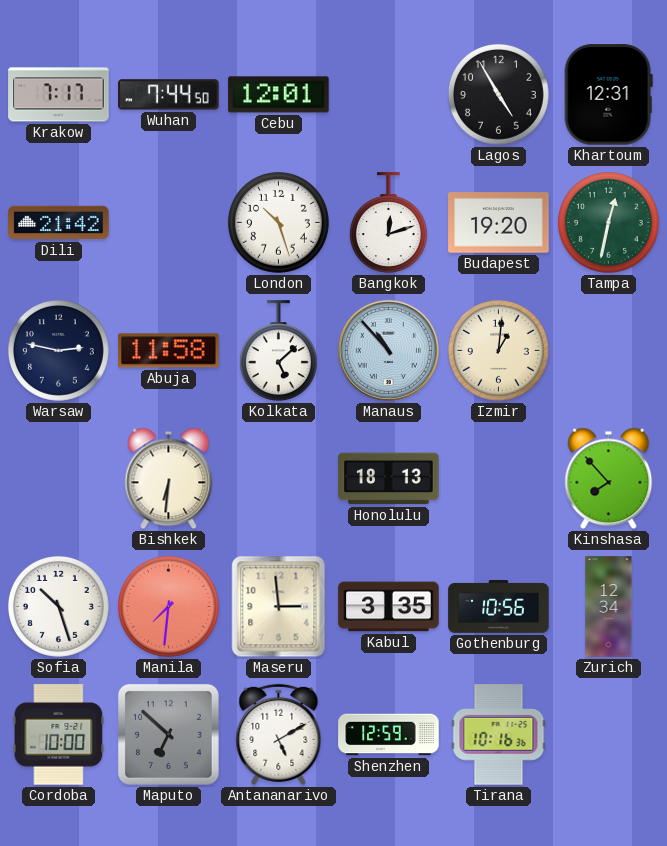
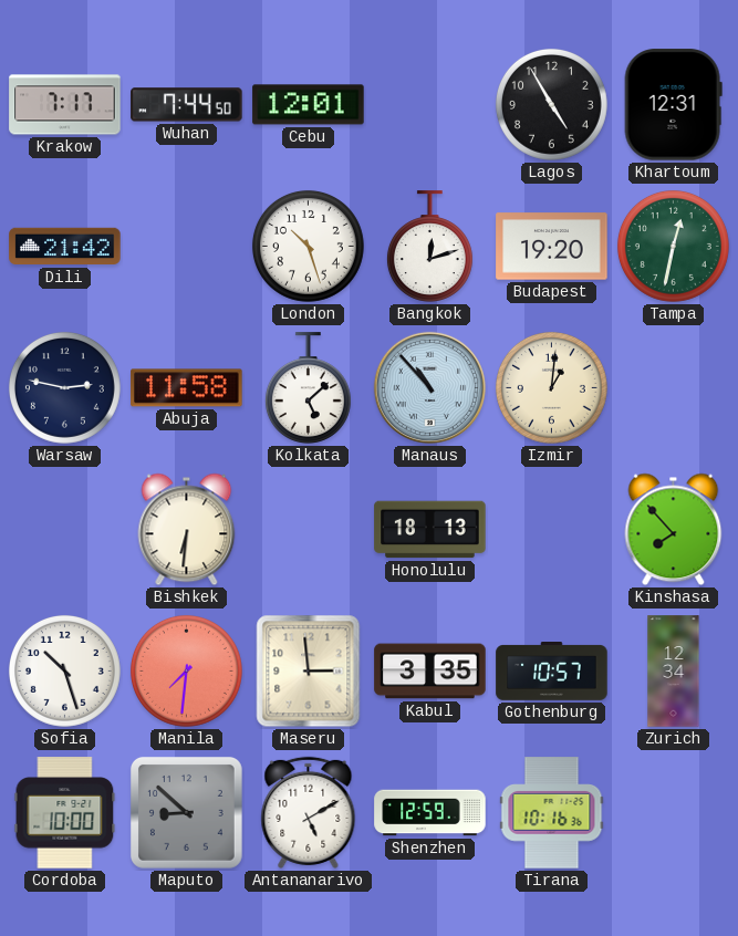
Gothenburg: 10:56 -> 10:57
Maputo: 6:52 -> 8:52
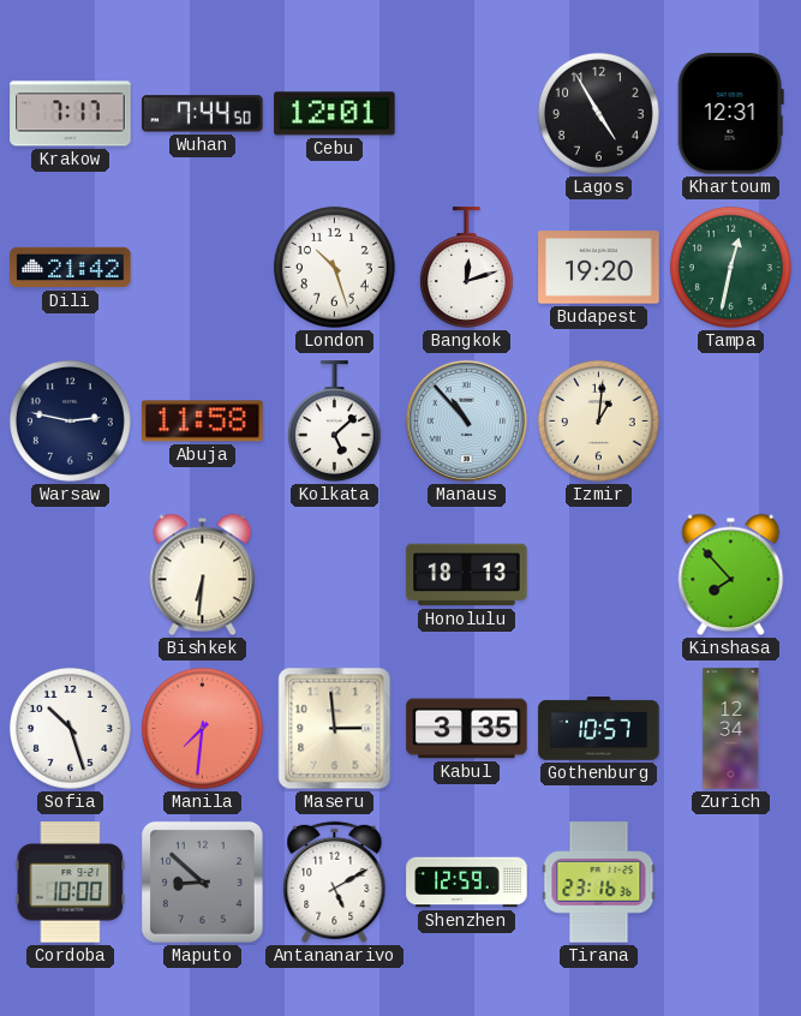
Tirana: 10:16 -> 23:16
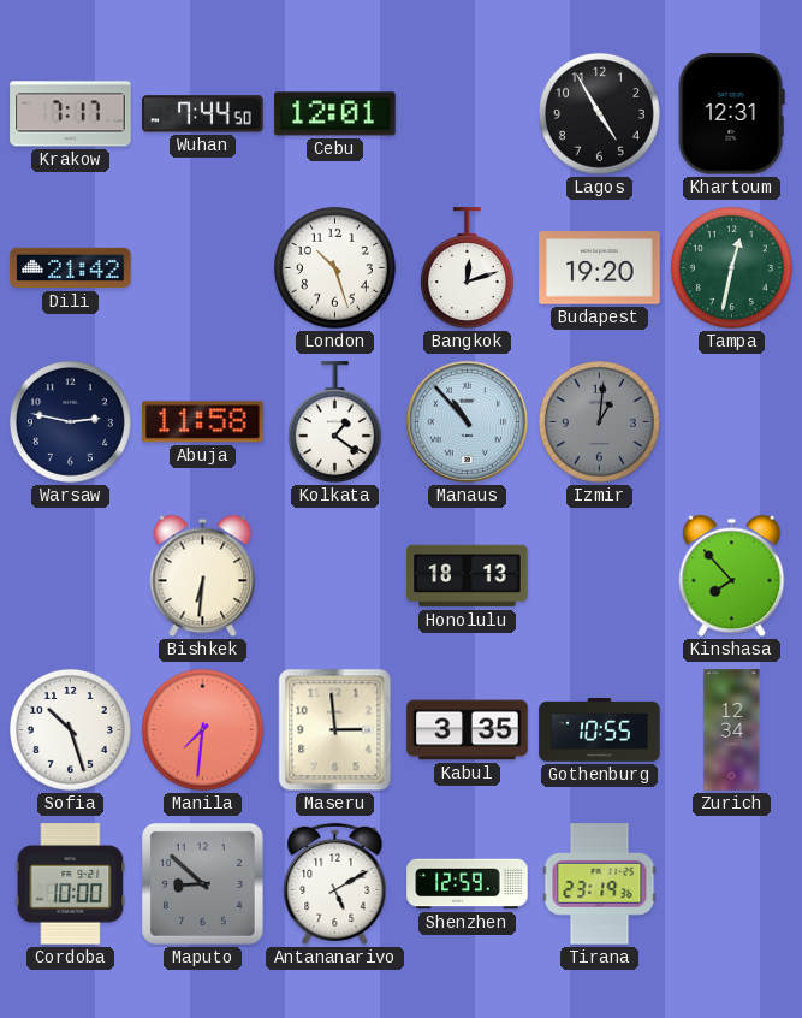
Kolkata: 5:08 -> 1:21
Izmir dial: cream -> grey
Gothenburg: 10:57 -> 10:55
Tirana: 23:16 -> 23:19
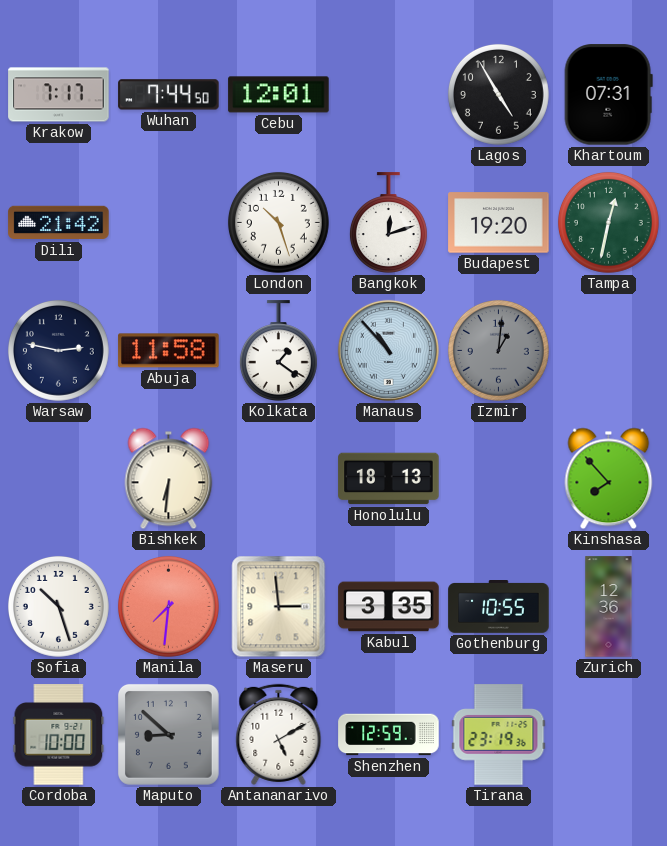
Khartoum: 12:31 -> 07:31
Zurich: 12:34 -> 12:36
